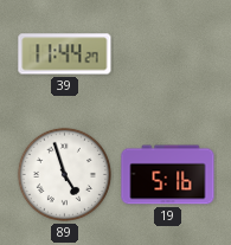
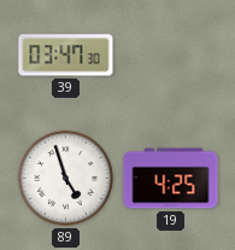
39: 11:44 -> 03:47
19: 5:16 -> 4:25
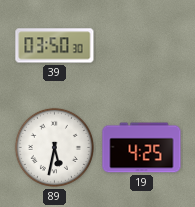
39: 03:47 -> 03:50
89: 4:57 -> 5:32
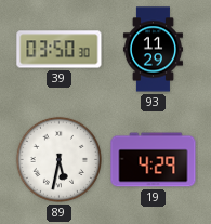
93: none -> 11:29
19: 4:25 -> 4:29
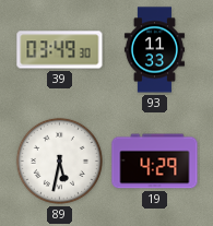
39: 03:50 -> 03:49
93: 11:29 -> 11:33
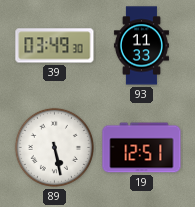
89: 5:32 -> 5:28
19: 4:29 -> 12:51
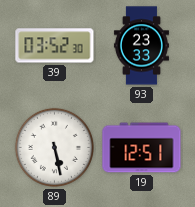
39: 03:49 -> 03:52
93: 11:33 -> 23:33
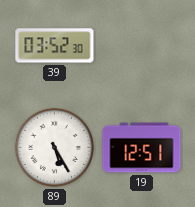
93: 23:33 -> none
89: 5:28 -> 5:25
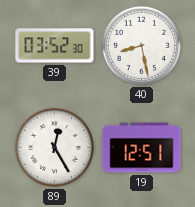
40: none -> 8:28
89: 5:25 -> 12:25
